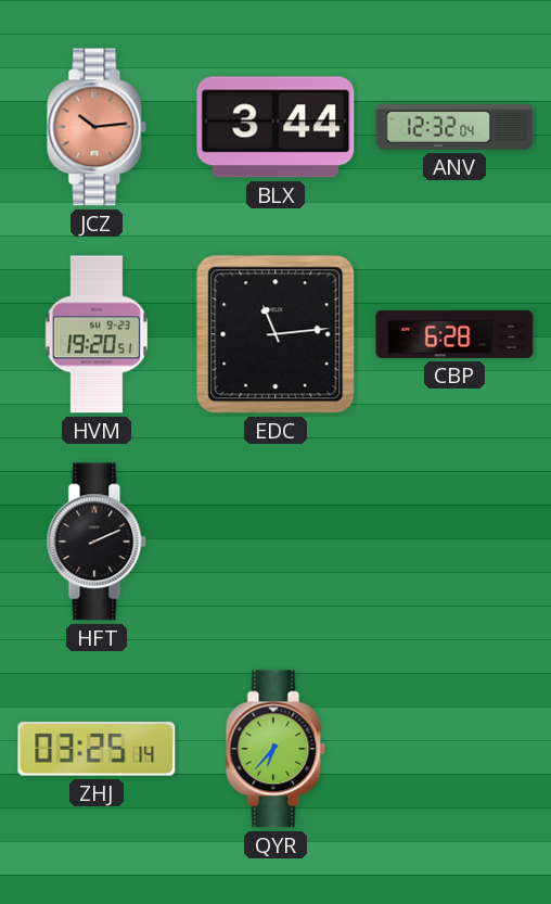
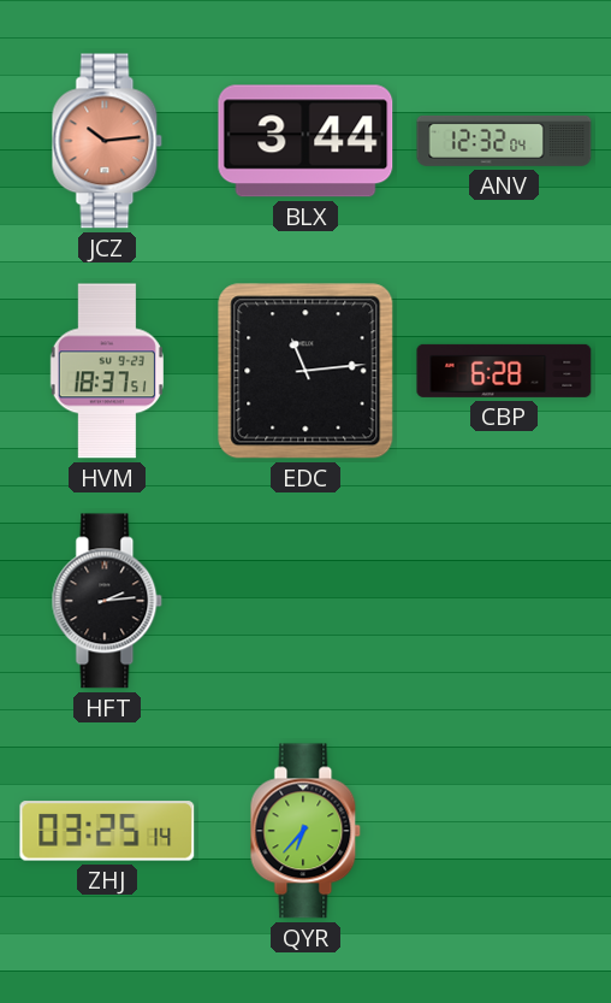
HVM: 19:20 -> 18:37
HFT: 2:11 -> 2:14
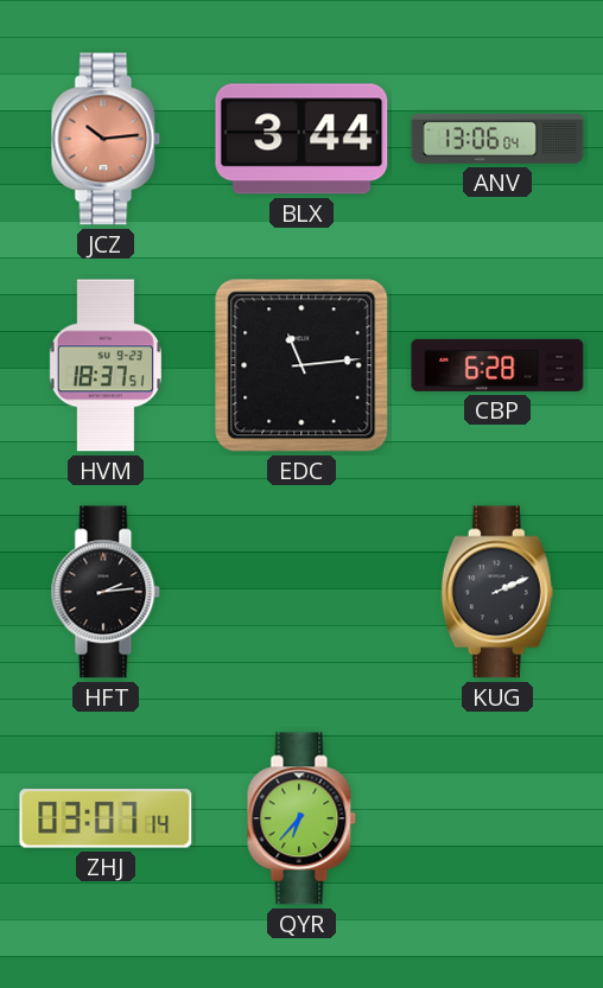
ANV: 12:32 -> 13:06
KUG: none -> 2:11
ZHJ: 03:25 -> 03:07
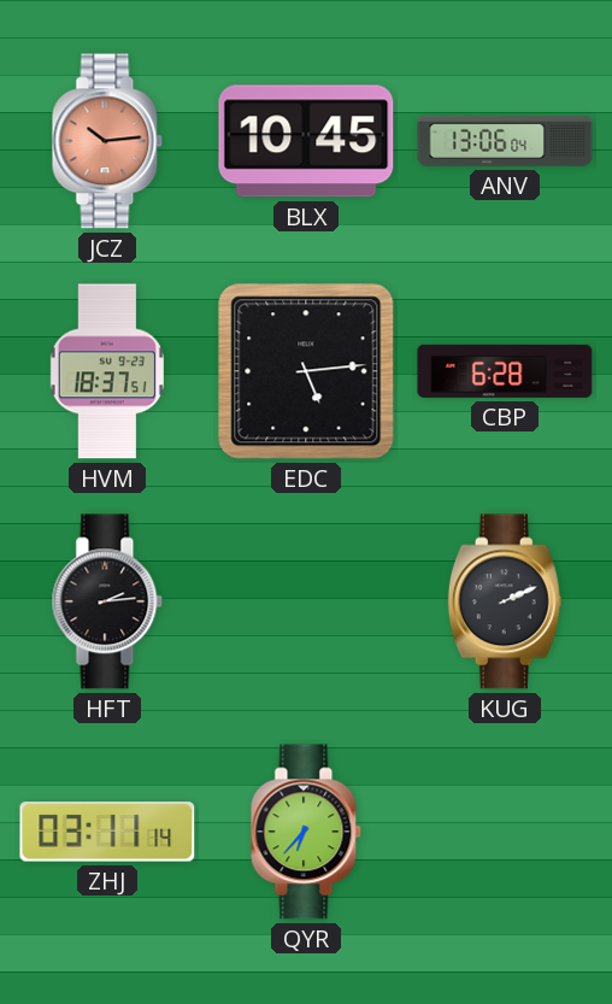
BLX: 3:44 -> 10:45
EDC: 11:14 -> 5:14
ZHJ: 03:07 -> 03:11
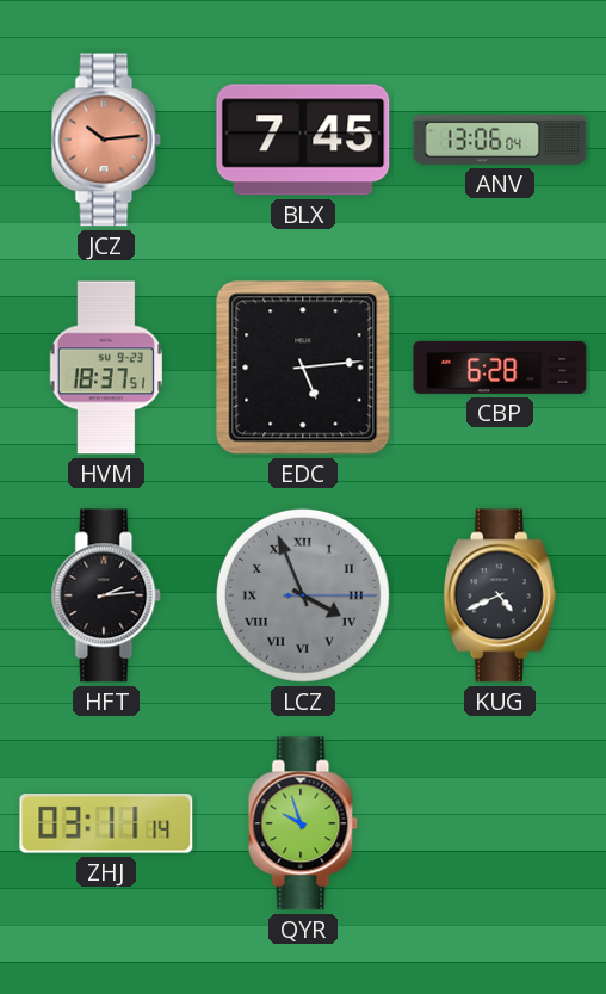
BLX: 10:45 -> 7:45
LCZ: none -> 3:56
KUG: 2:11 -> 4:41
QYR: 6:37 -> 9:57
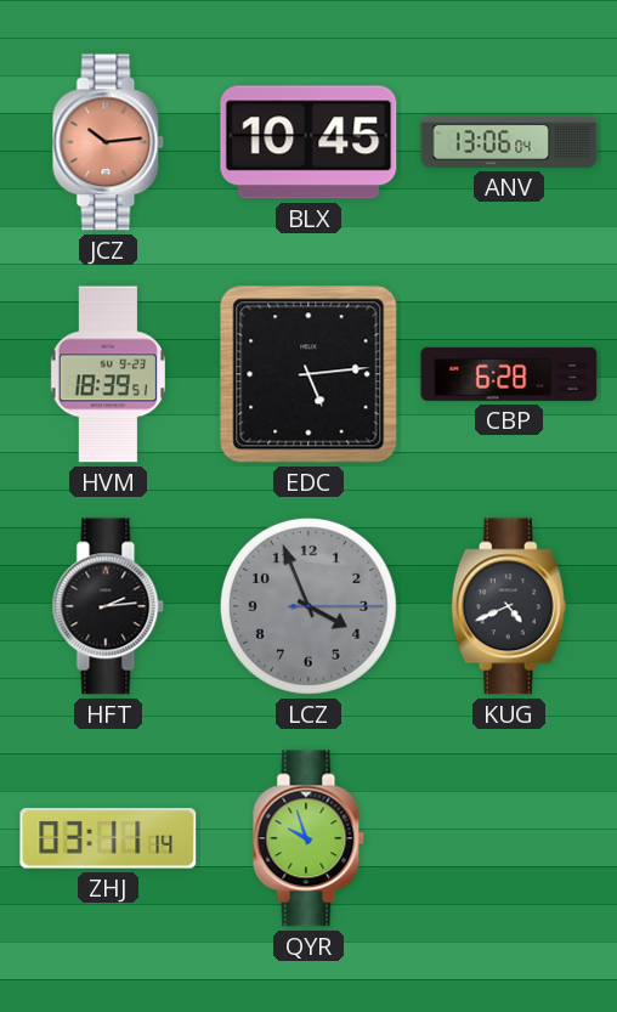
BLX: 7:45 -> 10:45
HVM: 18:37 -> 18:39
LCZ numerals: Roman -> Arabic
